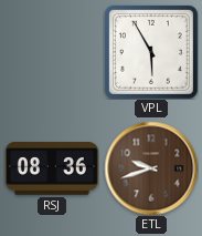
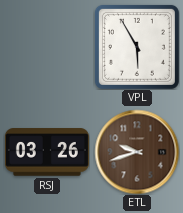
RSJ: 08:36 -> 03:26
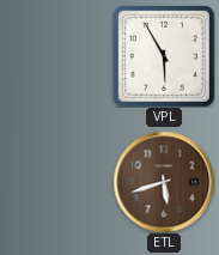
RSJ: 03:26 -> none
ETL: 9:42 -> 5:42
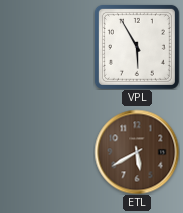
ETL: 5:42 -> 5:40
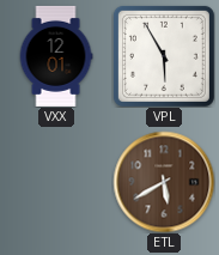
VXX: none -> 12:01
